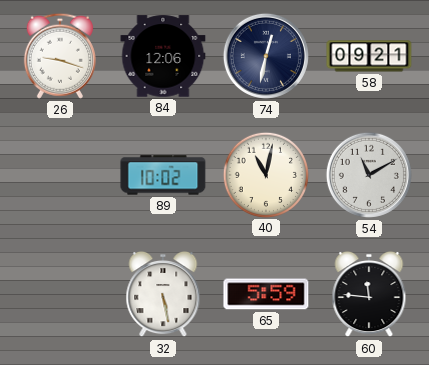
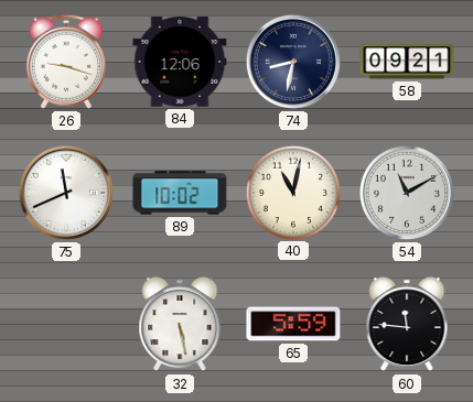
74: 12:32 -> 8:32
75: none -> 11:41
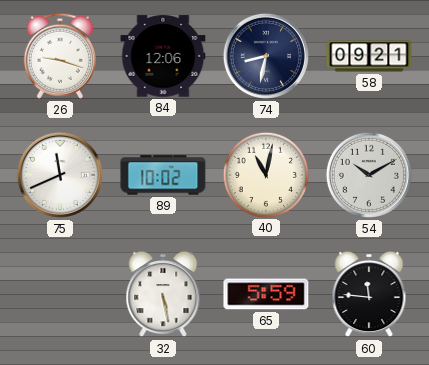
54: 11:10 -> 10:10
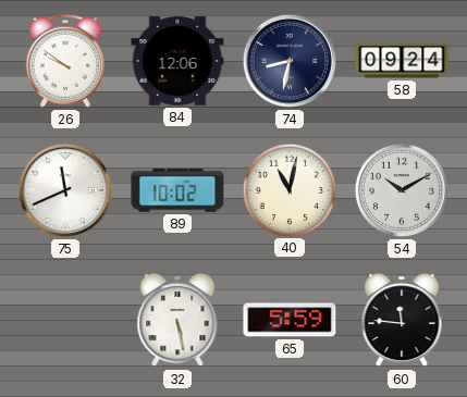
26: 9:18 -> 9:51
58: 09:21 -> 09:24
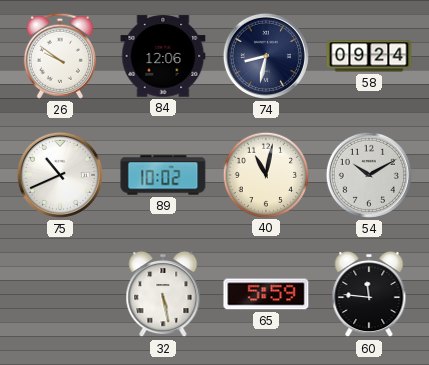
75: 11:41 -> 10:41
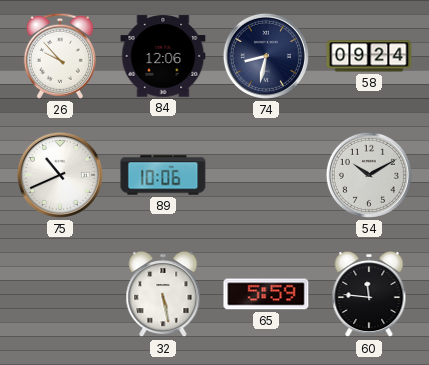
26: 9:51 -> 9:53
89: 10:02 -> 10:06
40: 11:02 -> none
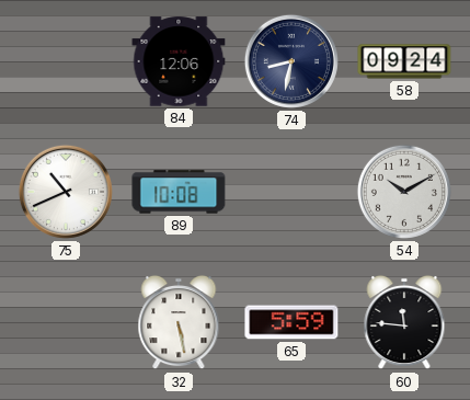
26: 9:53 -> none
89: 10:06 -> 10:08
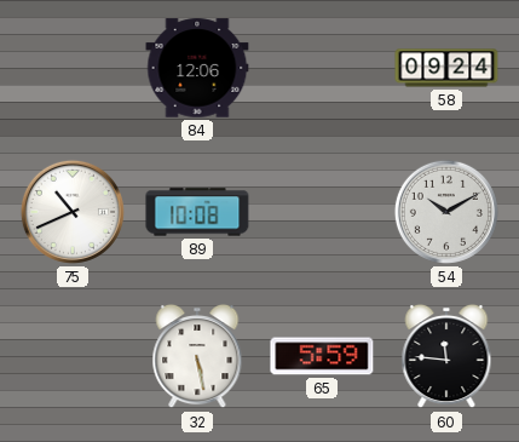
74: 8:32 -> none
